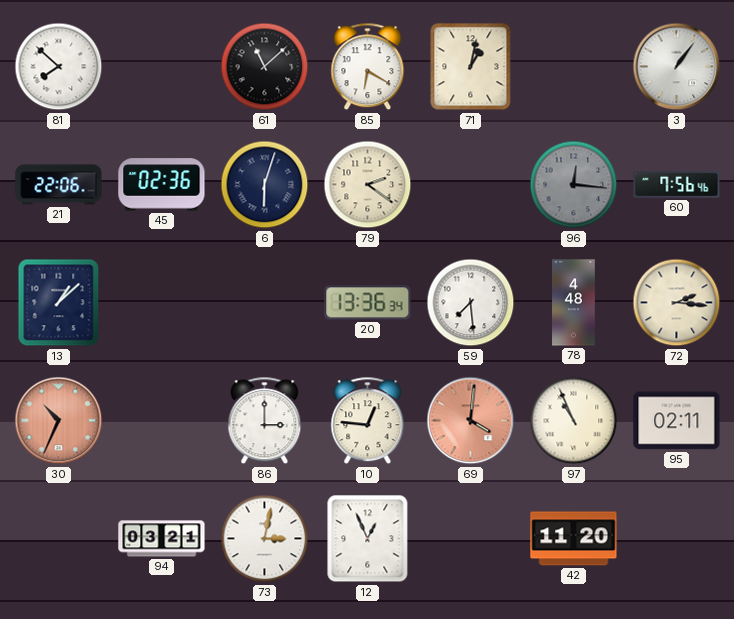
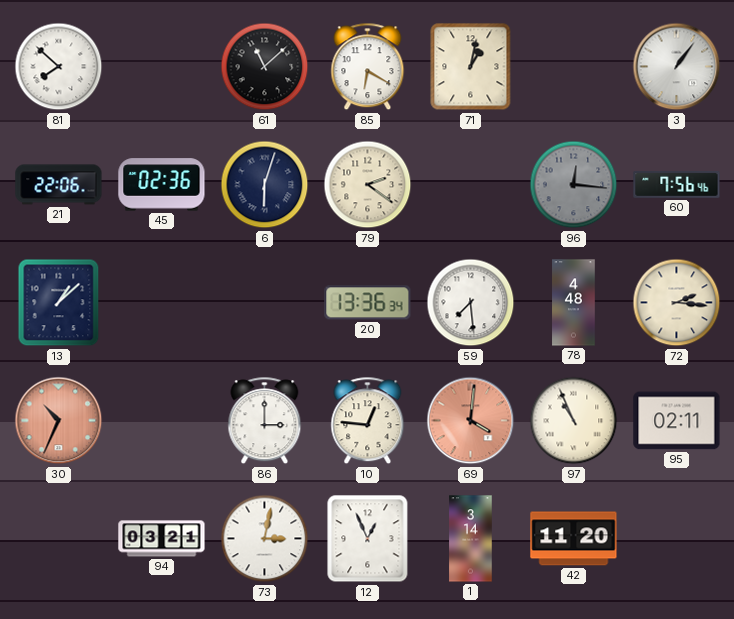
1: none -> 3:14
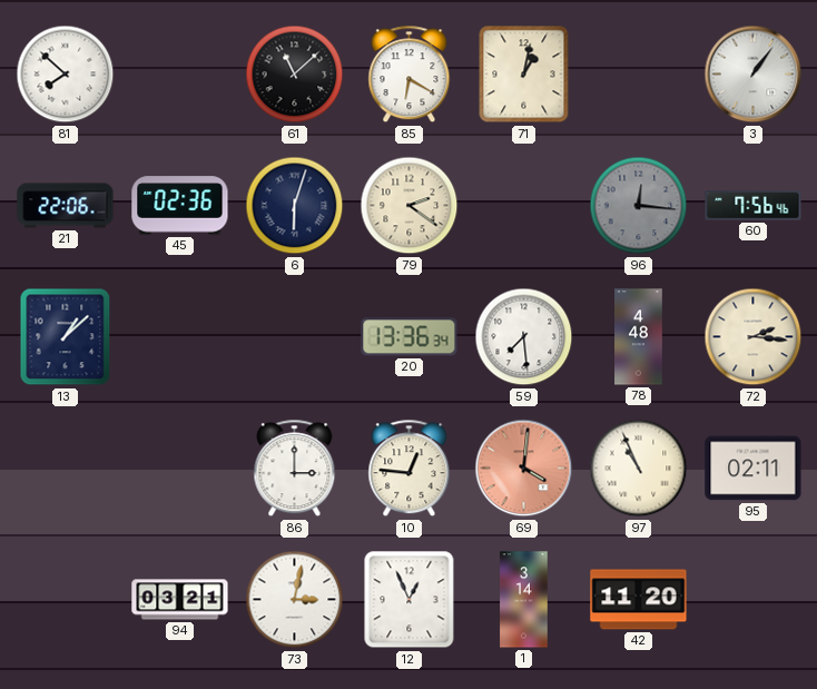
30: 10:34 -> none
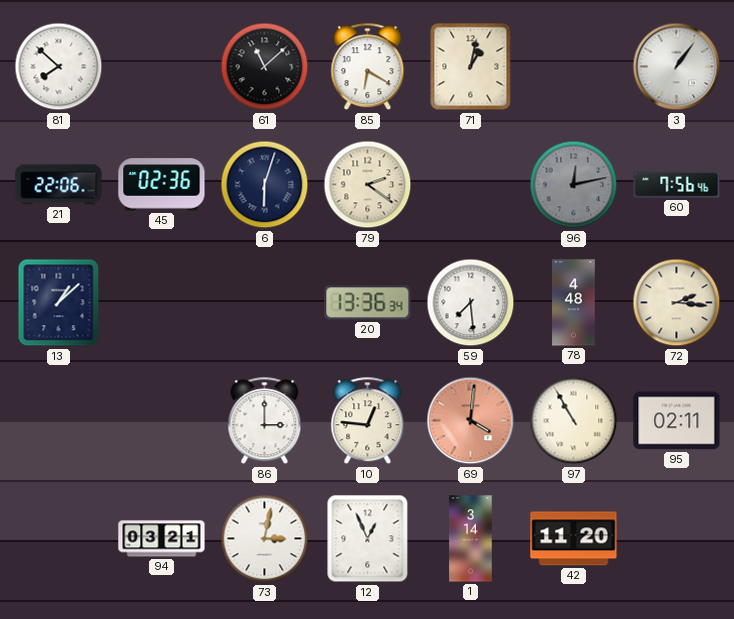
96: 12:16 -> 12:13
97: 10:56 -> 10:55
